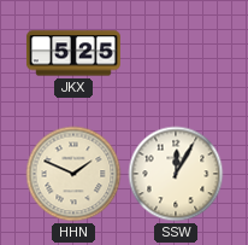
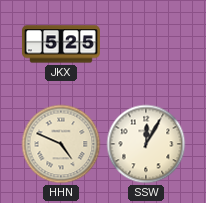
HHN: 1:49 -> 4:49
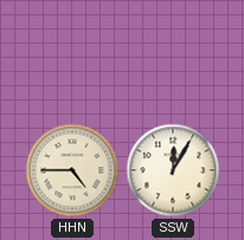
JKX: 5:25 -> none
HHN: 4:49 -> 4:45
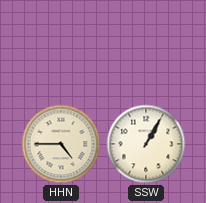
SSW: 12:05 -> 1:05
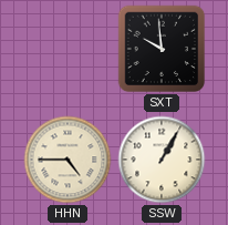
SXT: none -> 9:59
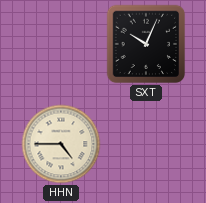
SXT: 9:59 -> 10:04
SSW: 1:05 -> none
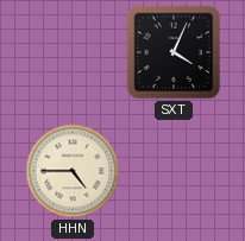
SXT: 10:04 -> 4:04
